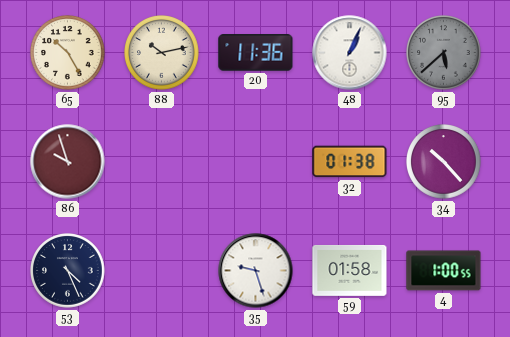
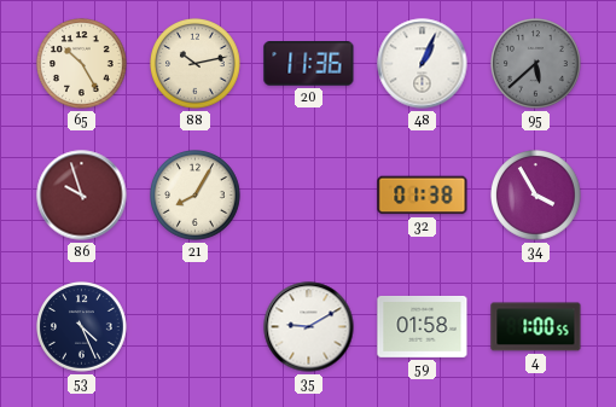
21: none -> 8:05
34: 10:23 -> 3:55
35: 9:27 -> 9:10
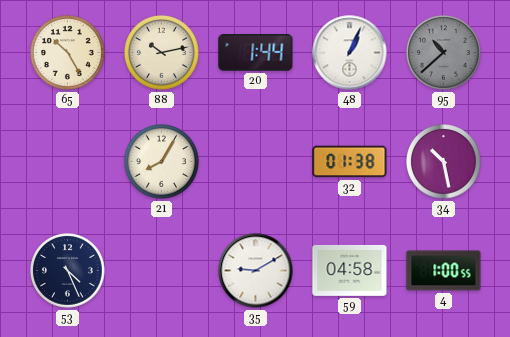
20: 11:36 -> 1:44
95: 5:38 -> 10:38
86: 9:57 -> none
34: 3:55 -> 10:28
59: 01:58 -> 04:58
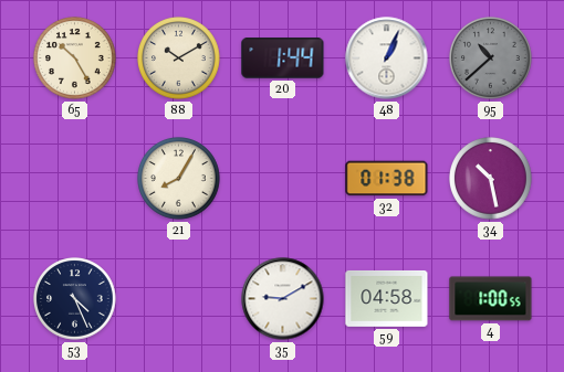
88: 10:13 -> 10:10
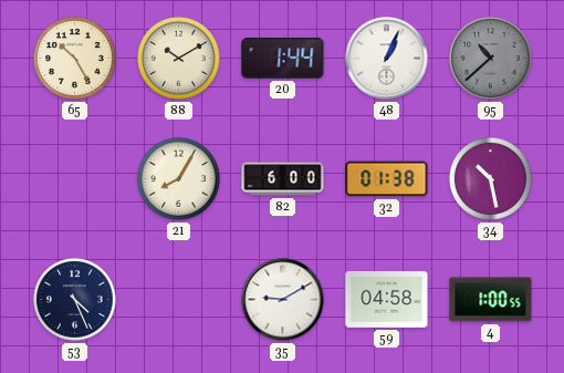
82: none -> 6:00
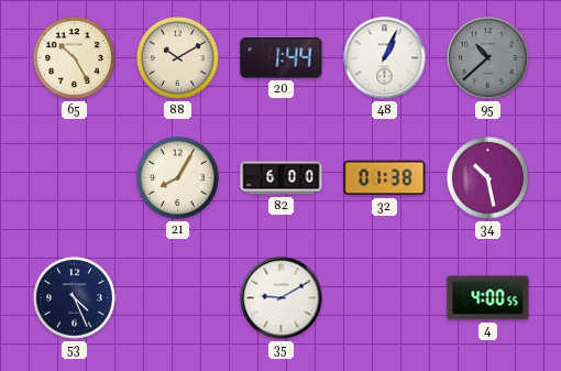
59: 04:58 -> none
4: 1:00 -> 4:00
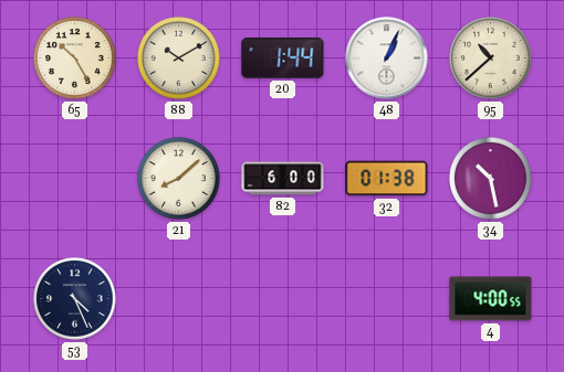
95 dial: grey -> cream
21: 8:05 -> 8:08
35: 9:10 -> none
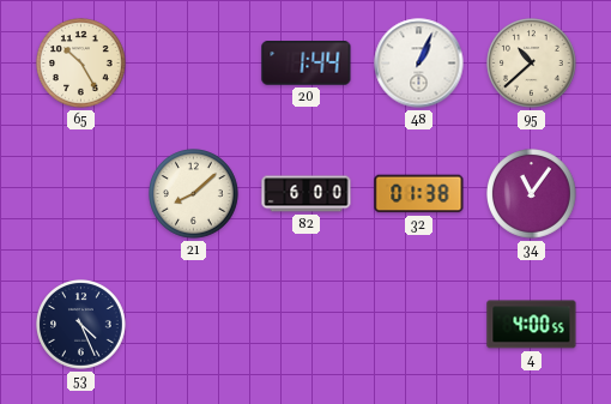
88: 10:10 -> none
34: 10:28 -> 11:06
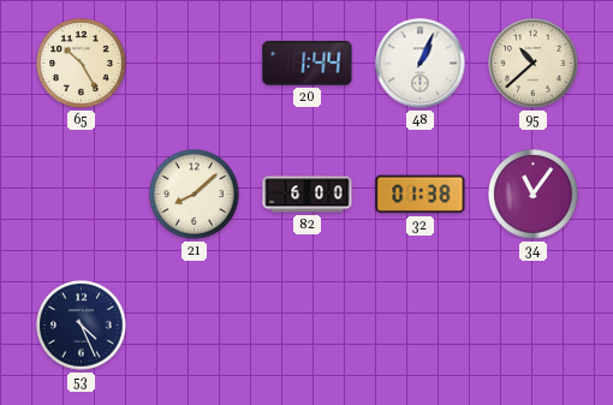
4: 4:00 -> none
